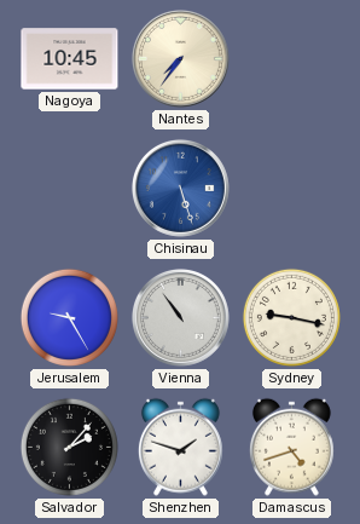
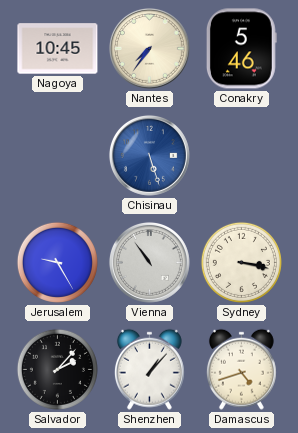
Conakry: none -> 5:46
Sydney: 9:17 -> 3:17
Shenzhen: 1:48 -> 1:07
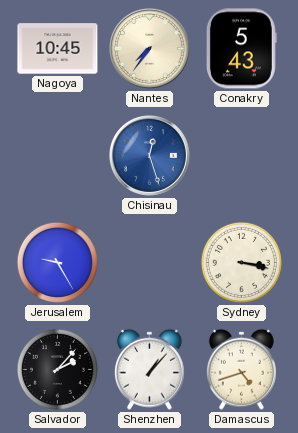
Conakry: 5:46 -> 5:43
Chisinau: 5:27 -> 12:27
Vienna: 10:54 -> none
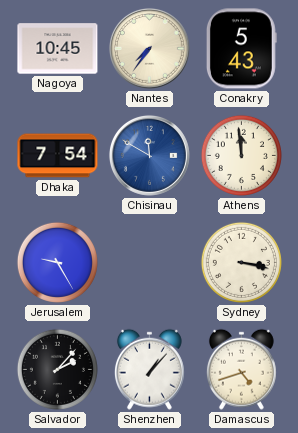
Dhaka: none -> 7:54
Chisinau: 12:27 -> 11:50
Athens: none -> 11:59
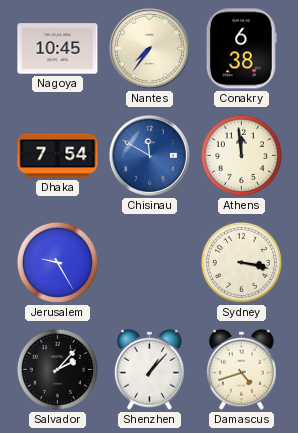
Conakry: 5:43 -> 6:38
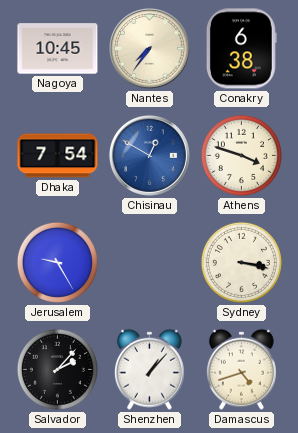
Chisinau: 11:50 -> 12:50
Athens: 11:59 -> 3:48
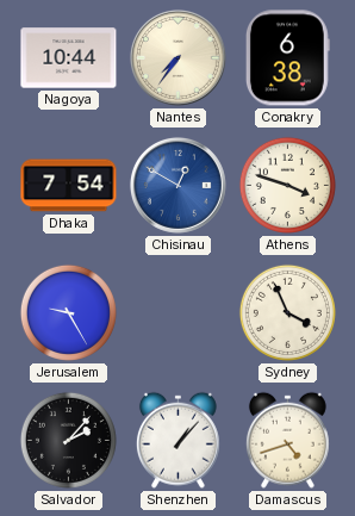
Nagoya: 10:45 -> 10:44
Sydney: 3:17 -> 3:56
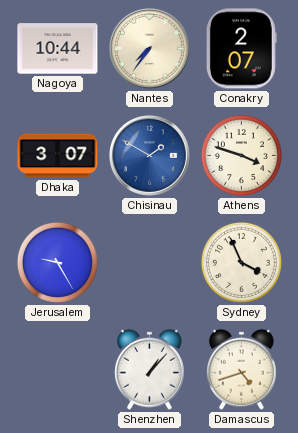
Conakry: 6:38 -> 2:07
Dhaka: 7:54 -> 3:07
Chisinau: 12:50 -> 1:50
Salvador: 2:07 -> none
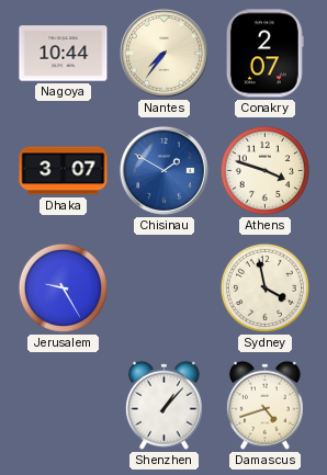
Sydney: 3:56 -> 3:58
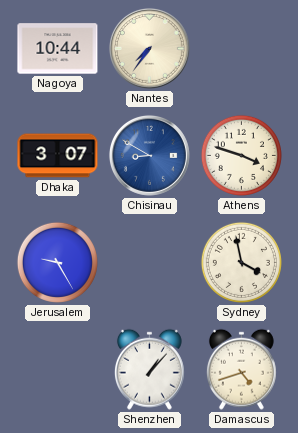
Conakry: 2:07 -> none
Chisinau: 1:50 -> 8:50
